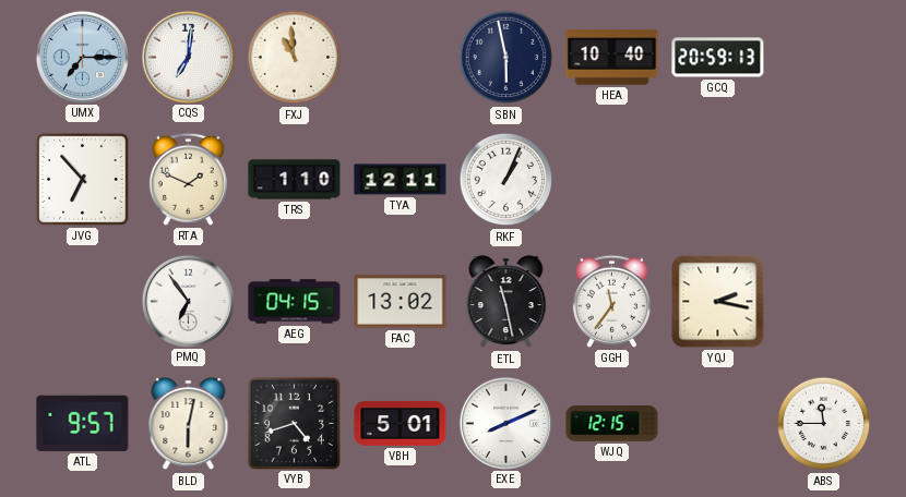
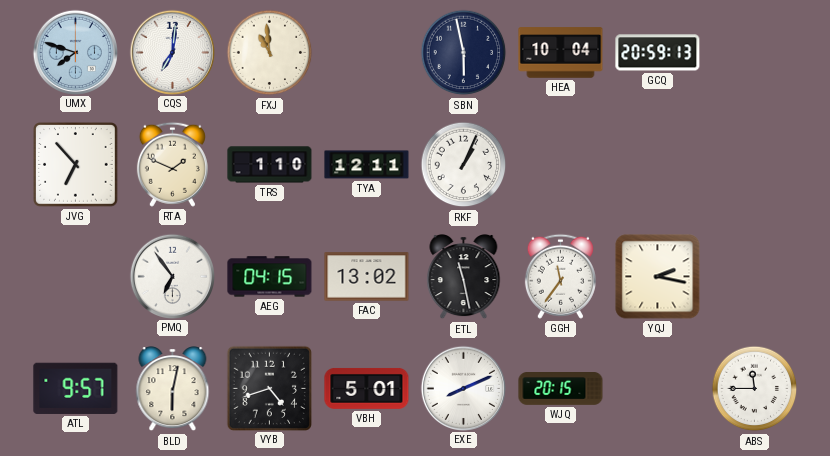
UMX: 7:15 -> 7:48
HEA: 10:40 -> 10:04
WJQ: 12:15 -> 20:15
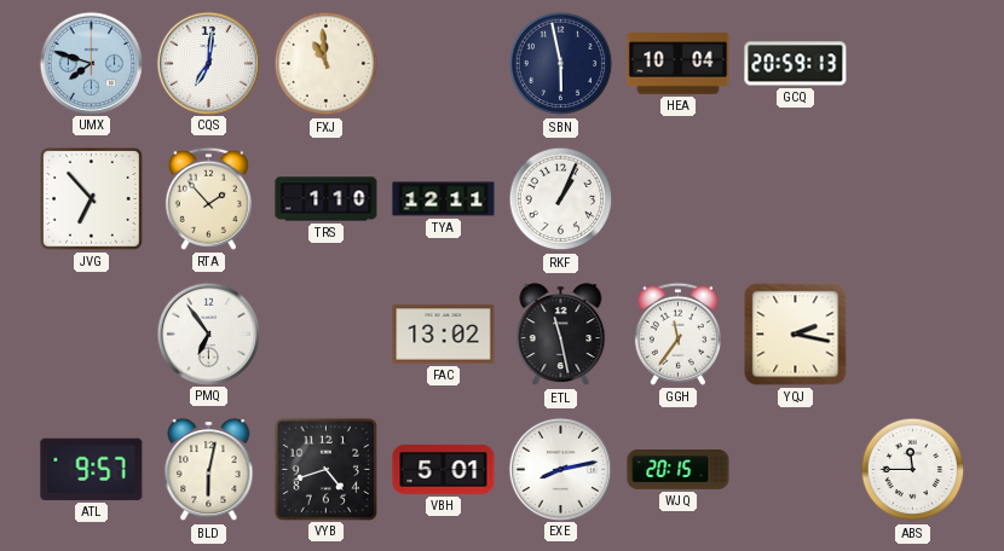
RTA: 1:49 -> 1:53
AEG: 04:15 -> none
EXE: 8:11 -> 8:13
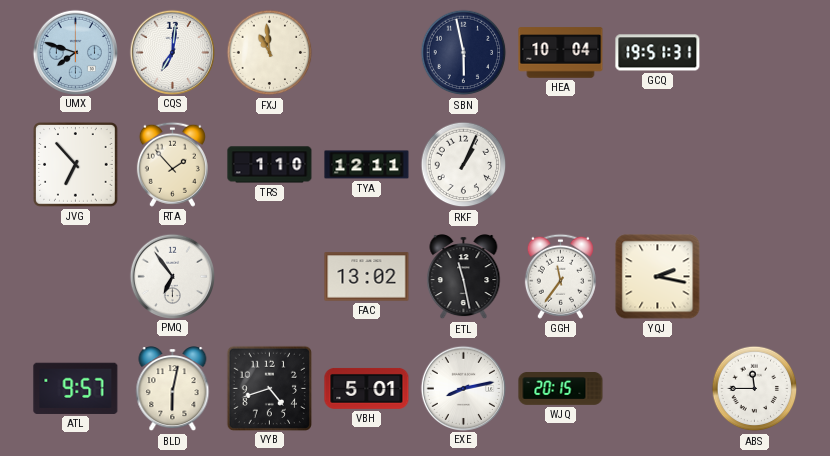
GCQ: 20:59 -> 19:51
